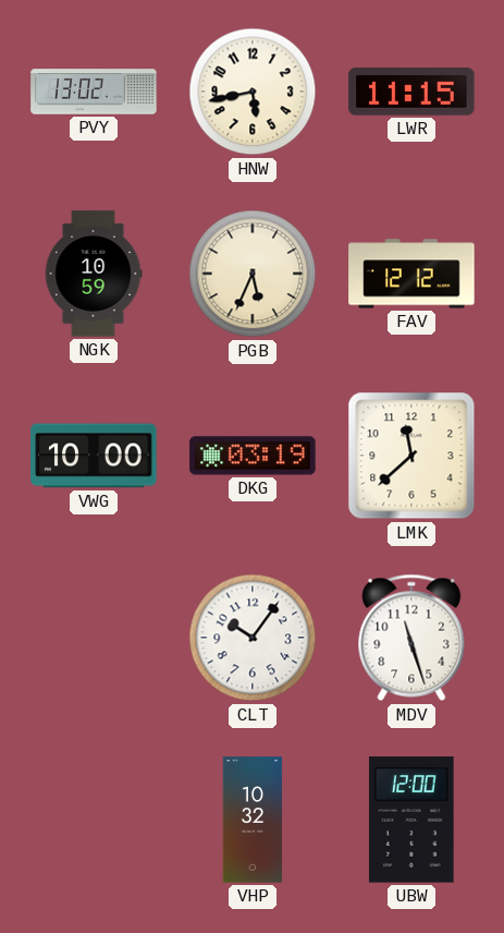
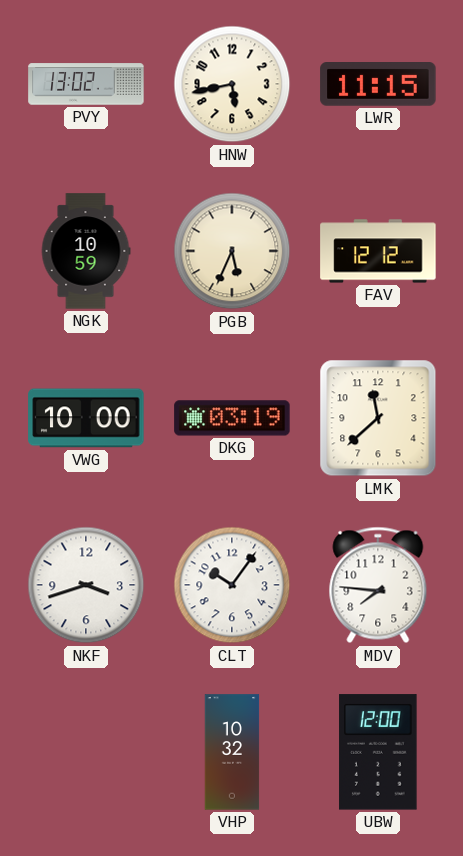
NKF: none -> 3:42
MDV: 11:27 -> 7:46
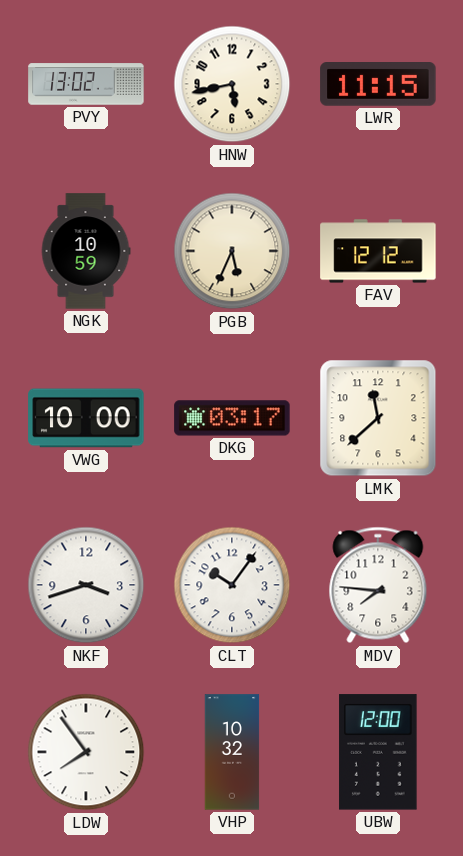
DKG: 03:19 -> 03:17
LDW: none -> 7:54
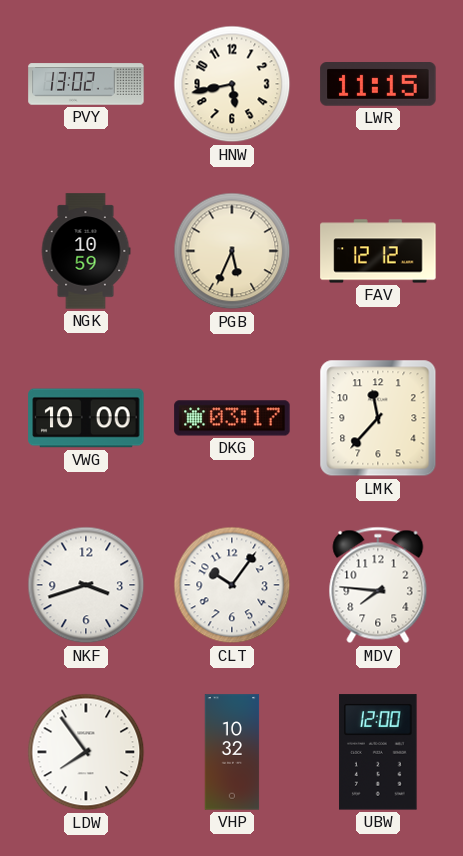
LMK: 11:38 -> 11:37
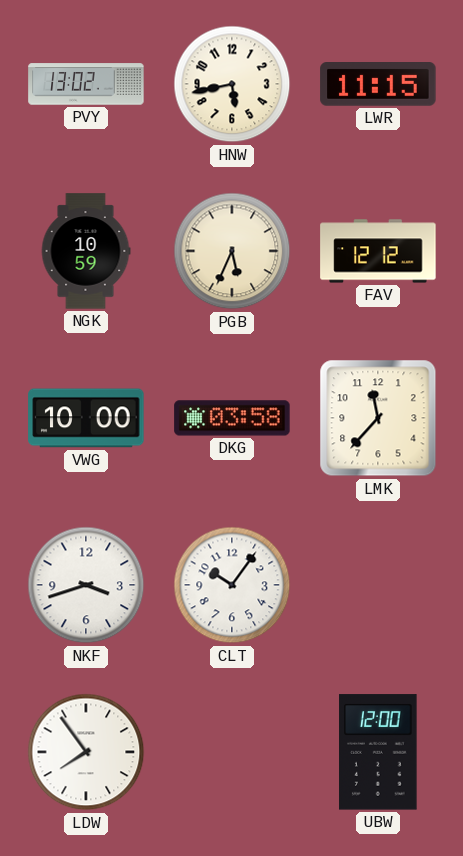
DKG: 03:17 -> 03:58
MDV: 7:46 -> none
VHP: 10:32 -> none
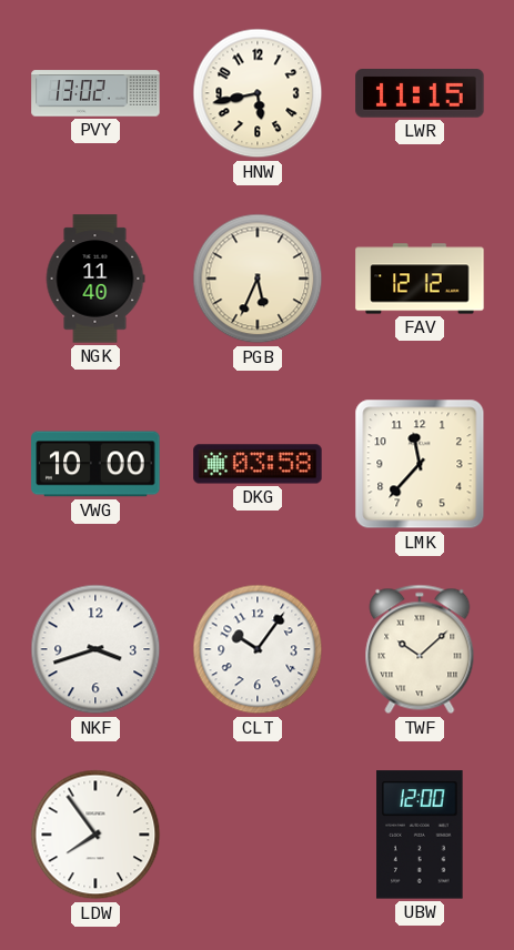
NGK: 10:59 -> 11:40
TWF: none -> 10:08
